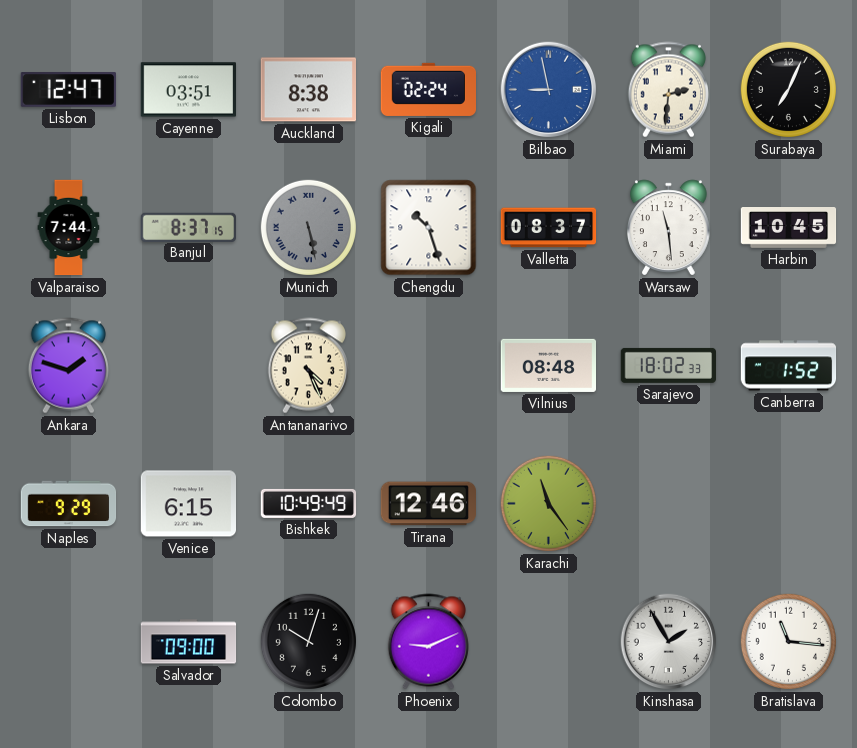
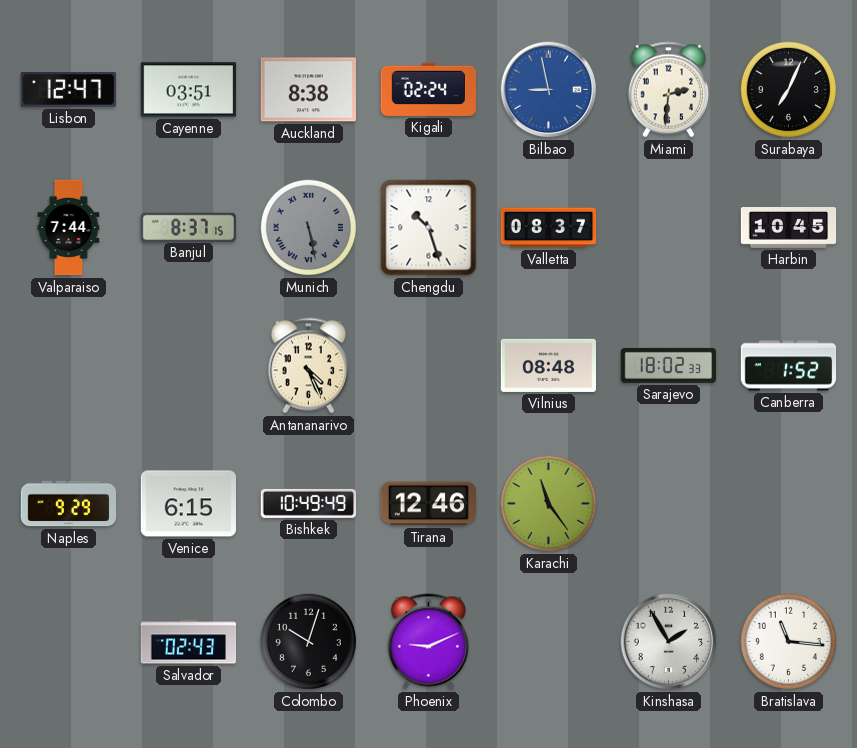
Warsaw: 11:29 -> none
Ankara: 1:48 -> none
Salvador: 09:00 -> 02:43
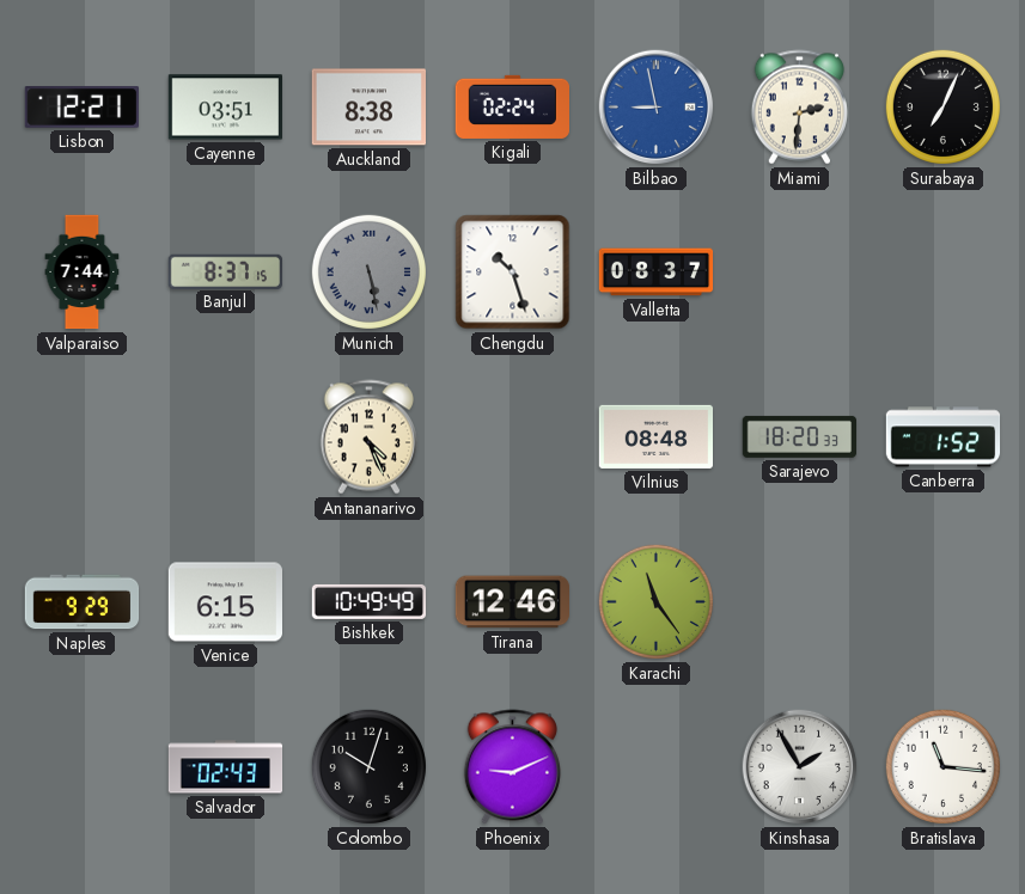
Lisbon: 12:47 -> 12:21
Harbin: 10:45 -> none
Sarajevo: 18:02 -> 18:20
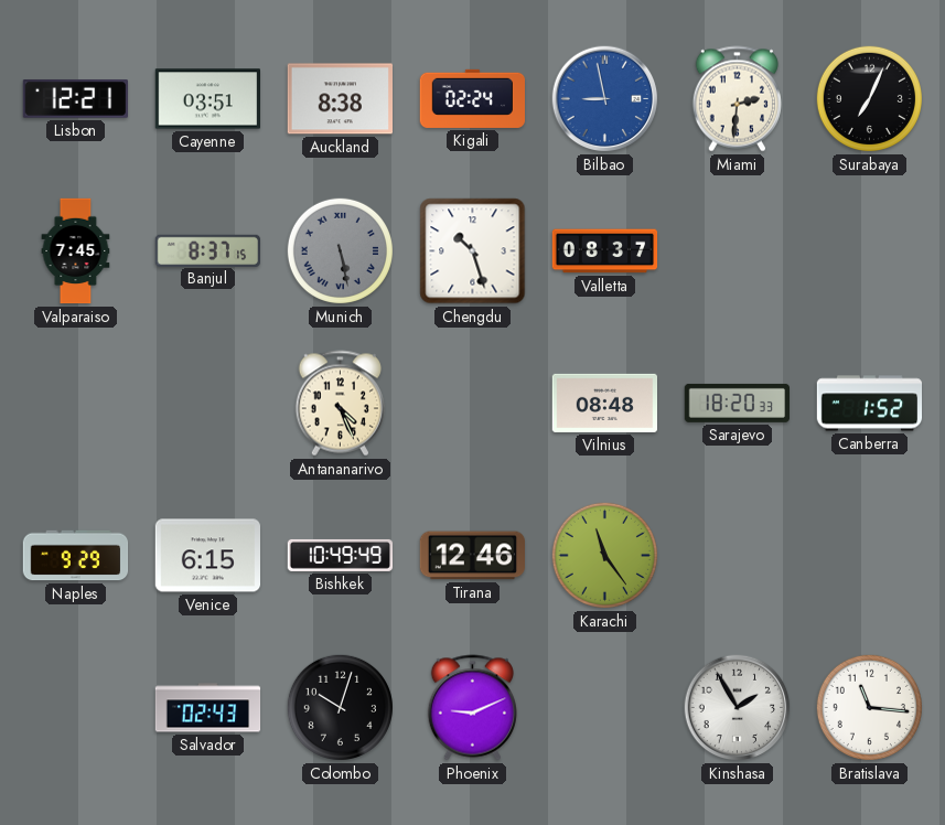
Valparaiso: 7:44 -> 7:45
